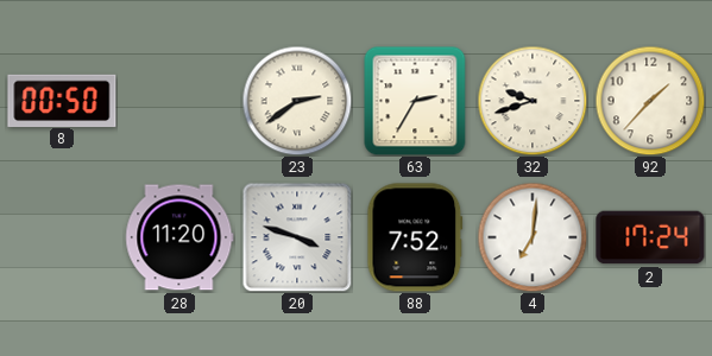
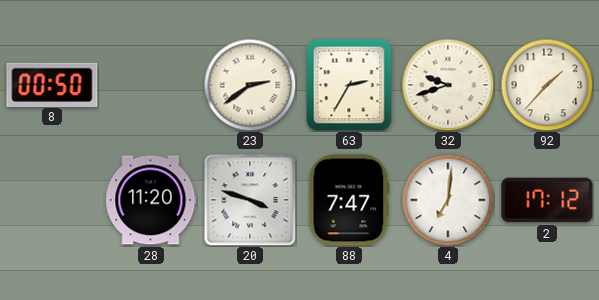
88: 7:52 -> 7:47
2: 17:24 -> 17:12
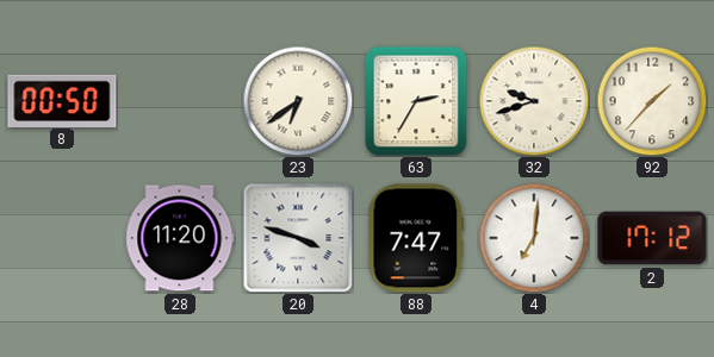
23: 2:39 -> 6:39
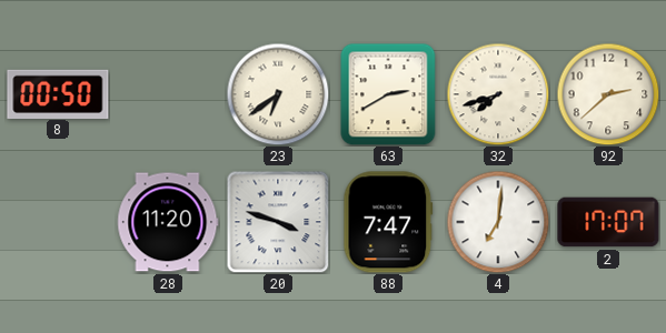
63: 2:35 -> 2:40
32: 9:42 -> 7:42
92: 1:37 -> 2:38
2: 17:12 -> 17:07
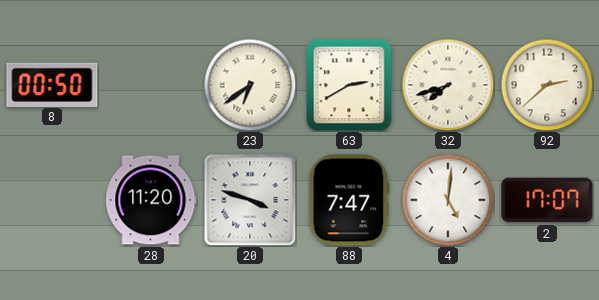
4: 7:01 -> 5:01
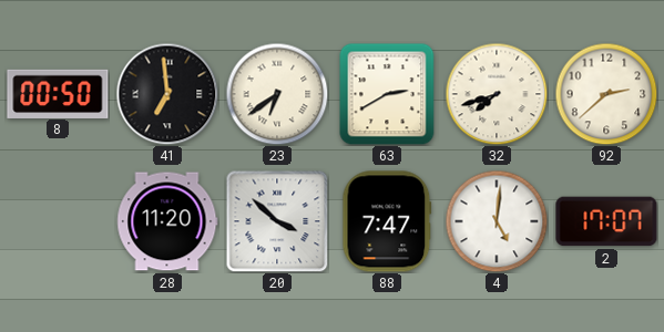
41: none -> 6:59
20: 3:48 -> 3:52
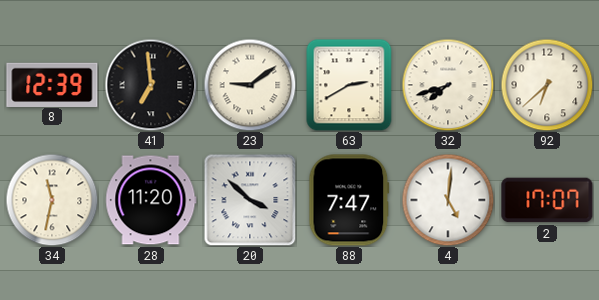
8: 00:50 -> 12:39
23: 6:39 -> 9:09
92: 2:38 -> 6:38
34: none -> 11:32
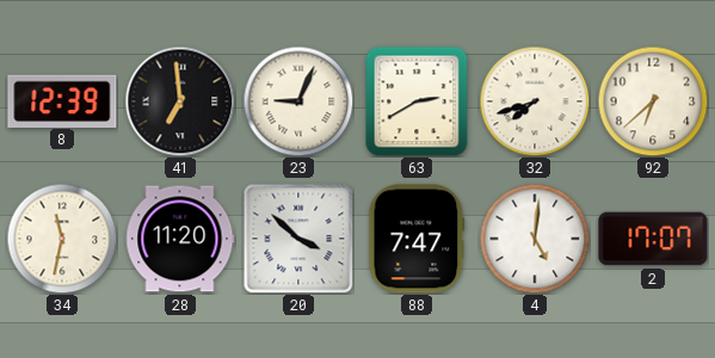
23: 9:09 -> 9:04
